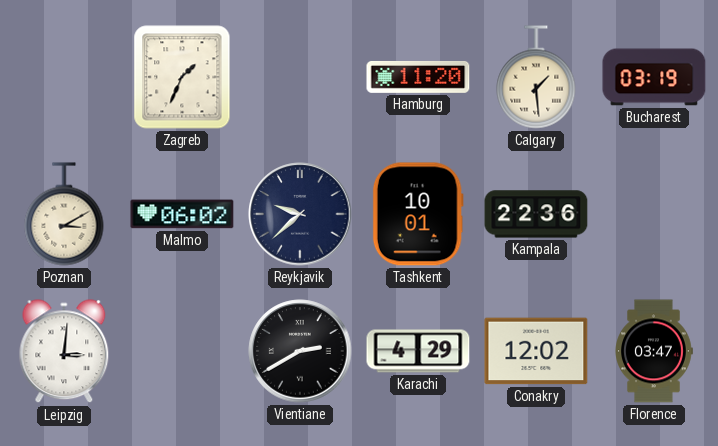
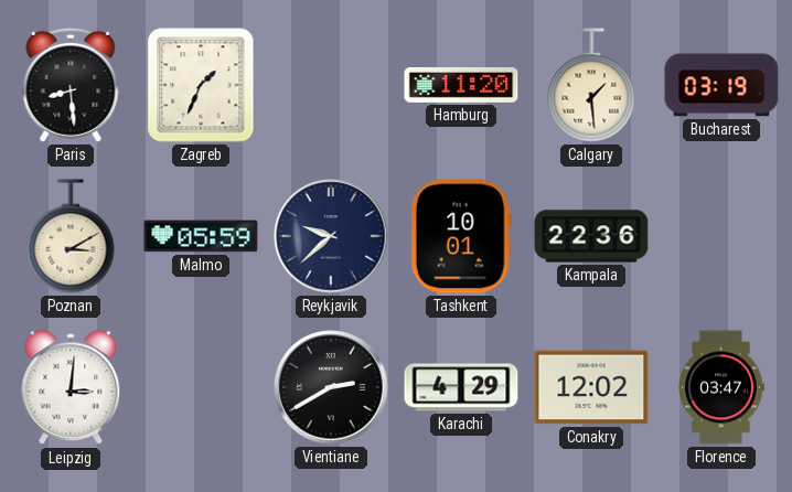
Paris: none -> 8:29
Malmo: 06:02 -> 05:59
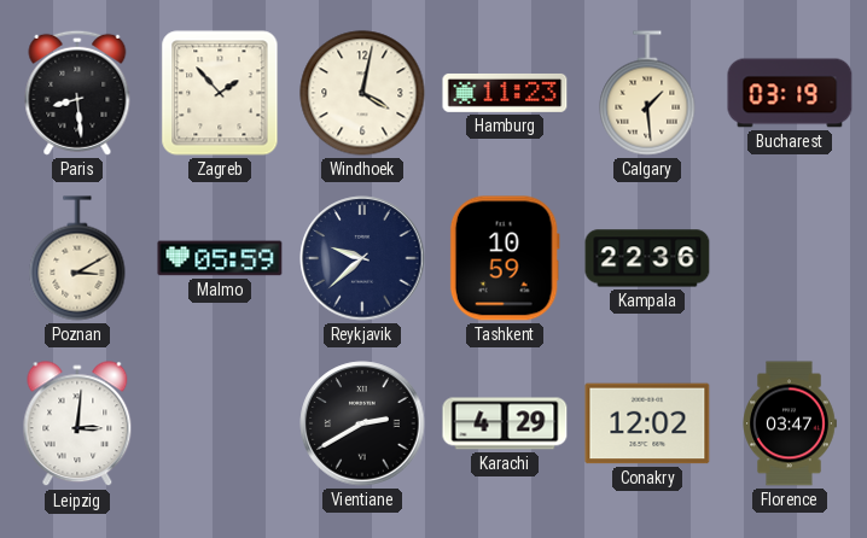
Zagreb: 1:34 -> 1:53
Windhoek: none -> 4:02
Hamburg: 11:20 -> 11:23
Tashkent: 10:01 -> 10:59
